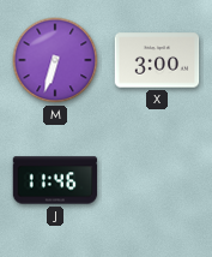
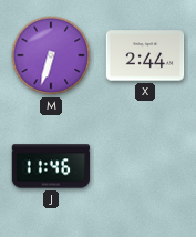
X: 3:00 -> 2:44
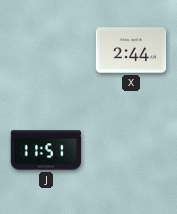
M: 6:33 -> none
J: 11:46 -> 11:51
